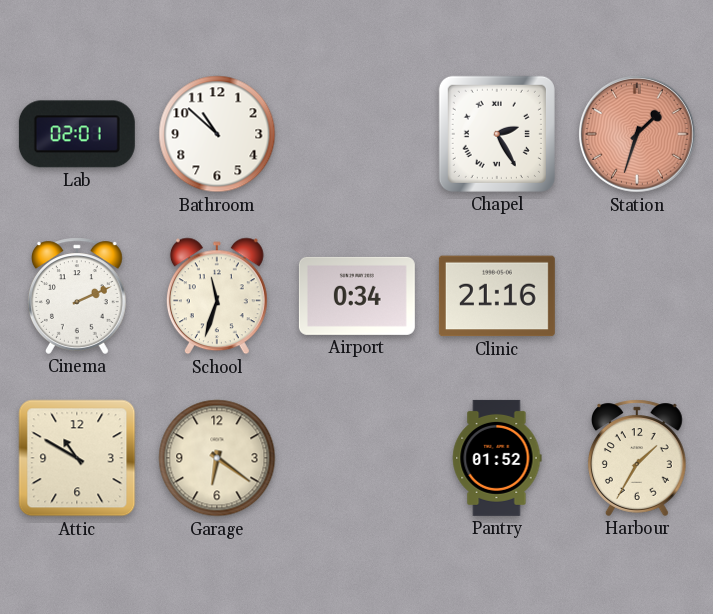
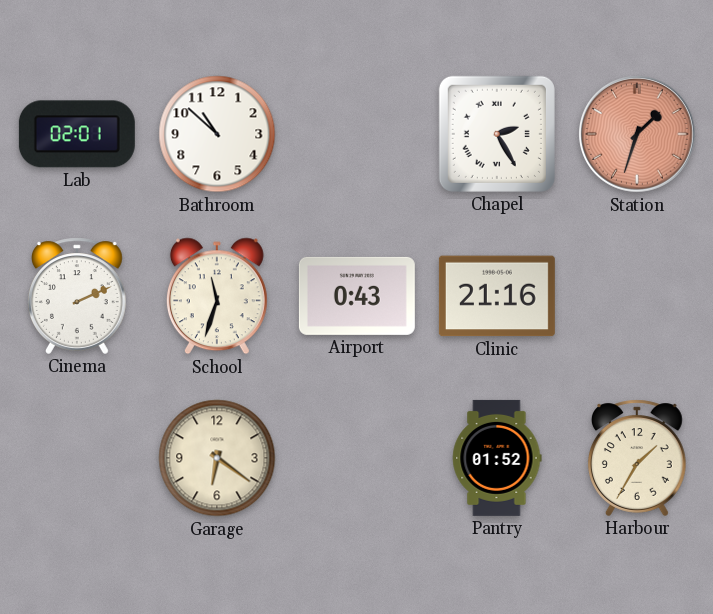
Airport: 0:34 -> 0:43
Attic: 10:50 -> none
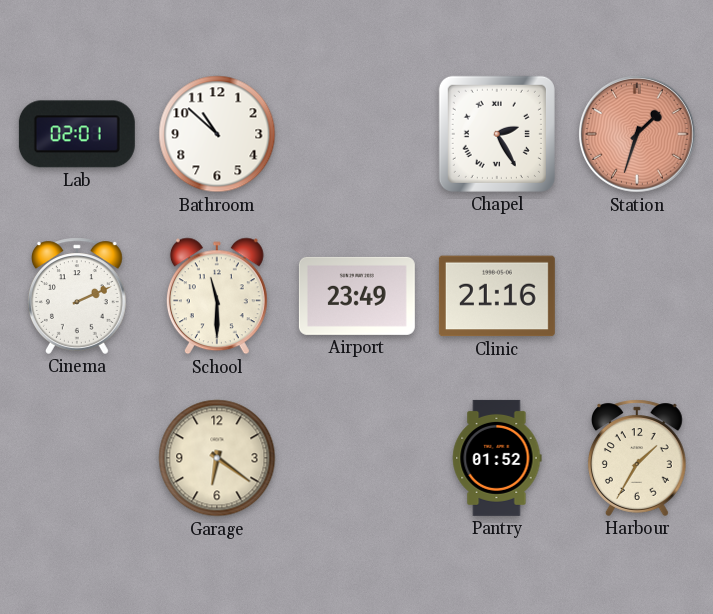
School: 11:33 -> 11:30
Airport: 0:43 -> 23:49
